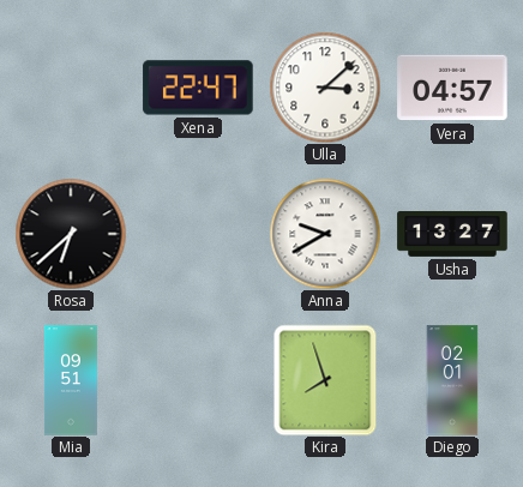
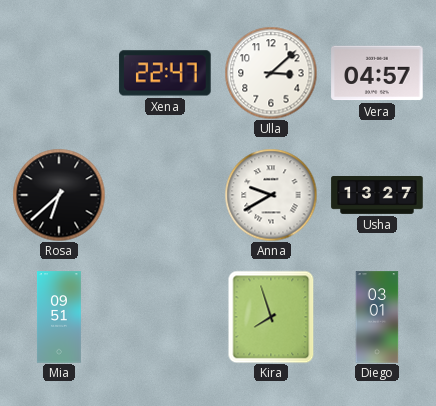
Diego: 02:01 -> 03:01
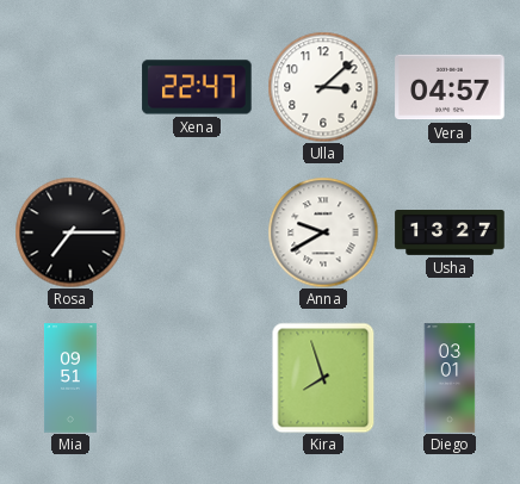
Rosa: 6:38 -> 7:15
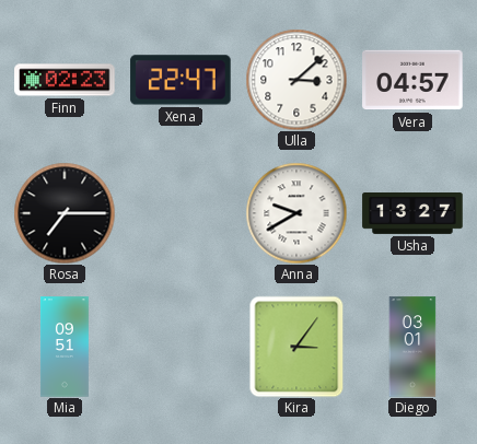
Finn: none -> 02:23
Kira: 7:57 -> 3:06
